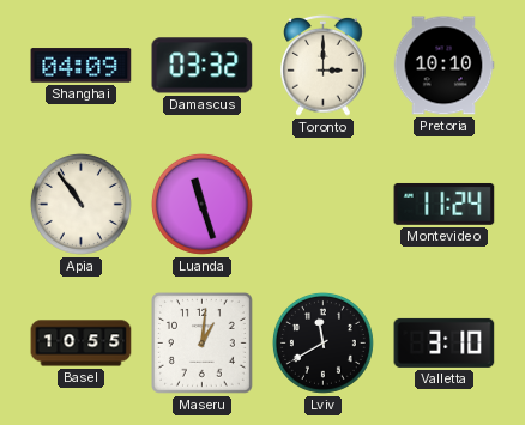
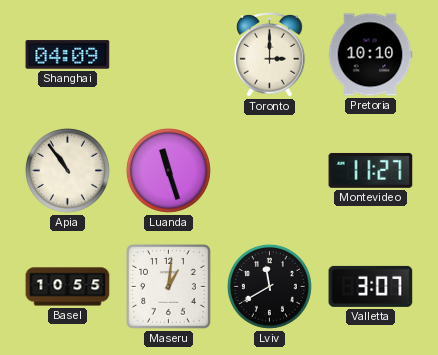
Damascus: 03:32 -> none
Montevideo: 11:24 -> 11:27
Valletta: 3:10 -> 3:07
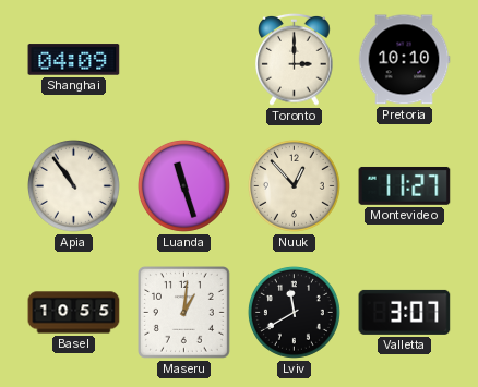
Nuuk: none -> 12:53
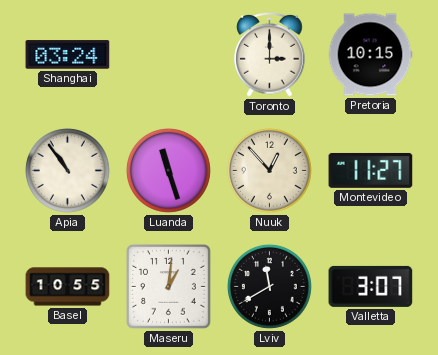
Shanghai: 04:09 -> 03:24
Pretoria: 10:10 -> 10:15
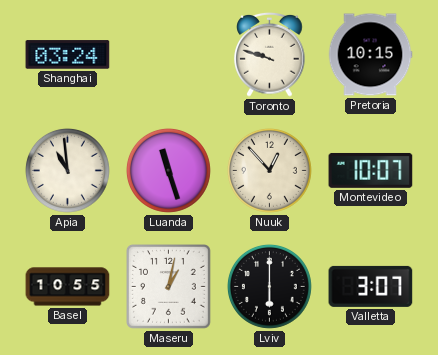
Toronto: 3:00 -> 9:48
Apia: 10:54 -> 10:59
Montevideo: 11:27 -> 10:07
Maseru: 1:01 -> 1:02
Lviv: 11:40 -> 6:00
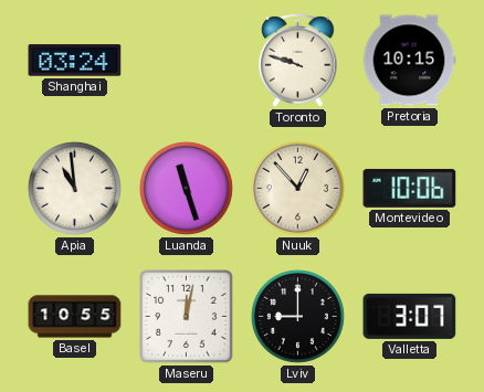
Montevideo: 10:07 -> 10:06
Maseru: 1:02 -> 12:02
Lviv: 6:00 -> 9:00
